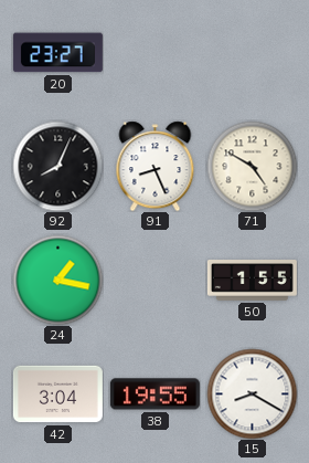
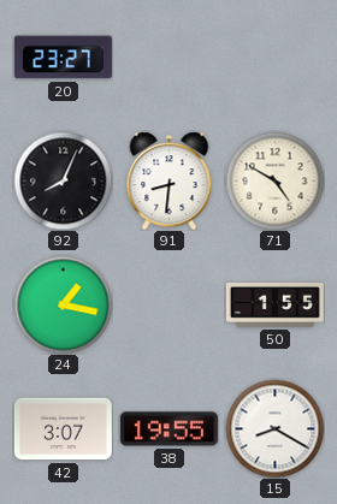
91: 8:26 -> 8:31
42: 3:04 -> 3:07
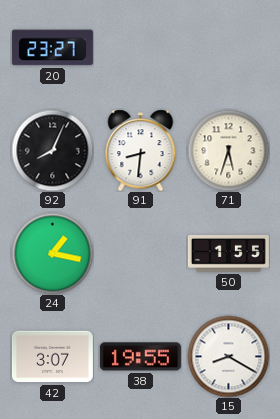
71: 4:50 -> 5:33
